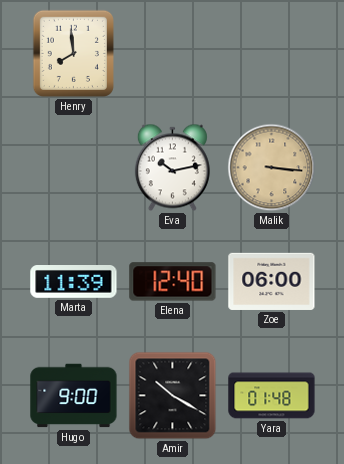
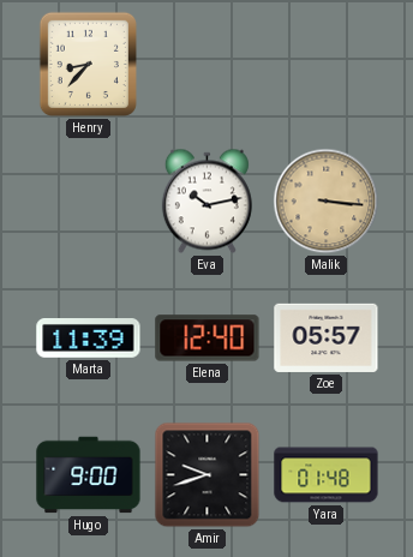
Henry: 7:59 -> 8:37
Zoe: 06:00 -> 05:57
Amir: 10:20 -> 9:42
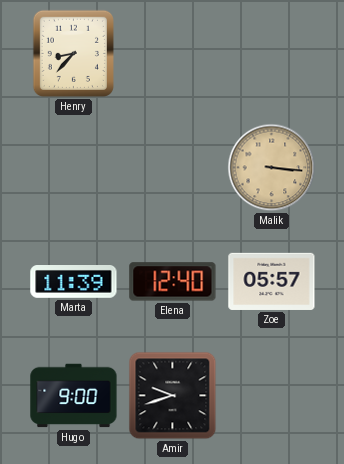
Eva: 10:13 -> none
Yara: 01:48 -> none
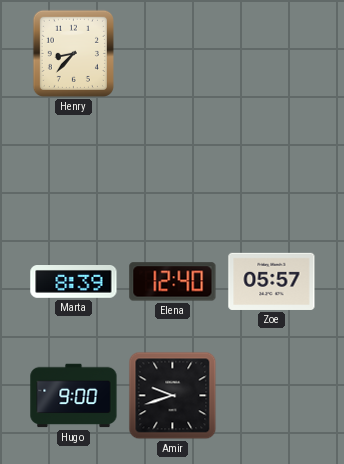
Malik: 3:16 -> none
Marta: 11:39 -> 8:39
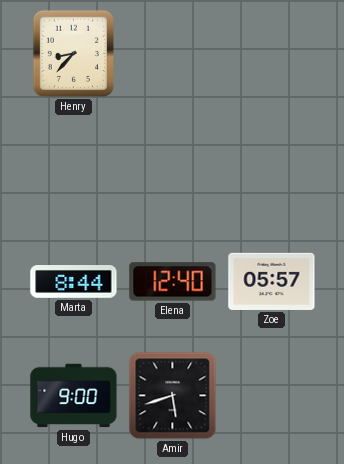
Marta: 8:39 -> 8:44
Amir: 9:42 -> 5:42
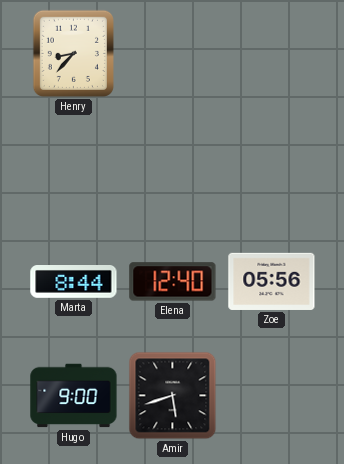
Zoe: 05:57 -> 05:56
